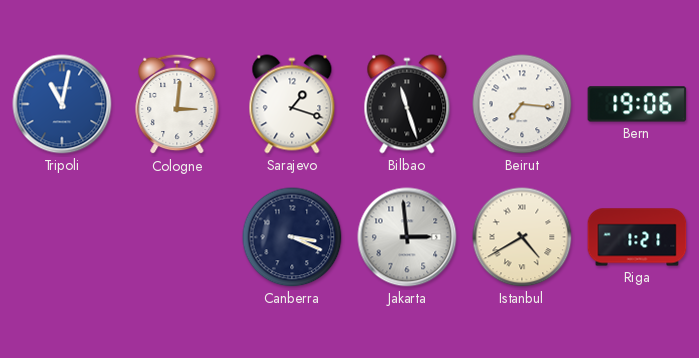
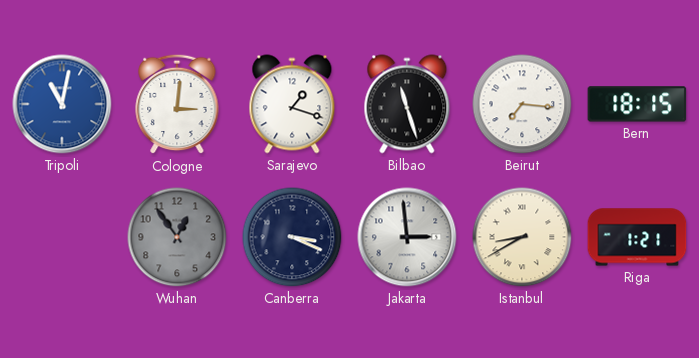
Bern: 19:06 -> 18:15
Wuhan: none -> 12:54
Istanbul: 4:40 -> 8:40
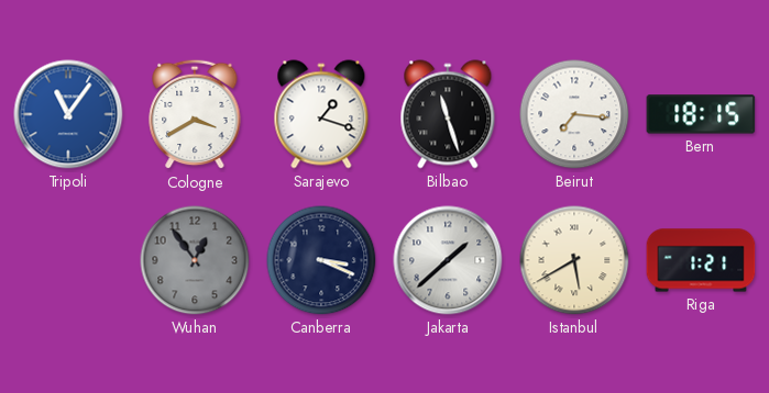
Tripoli: 11:02 -> 11:06
Cologne: 3:01 -> 3:40
Jakarta: 2:59 -> 1:38
Istanbul: 8:40 -> 5:40
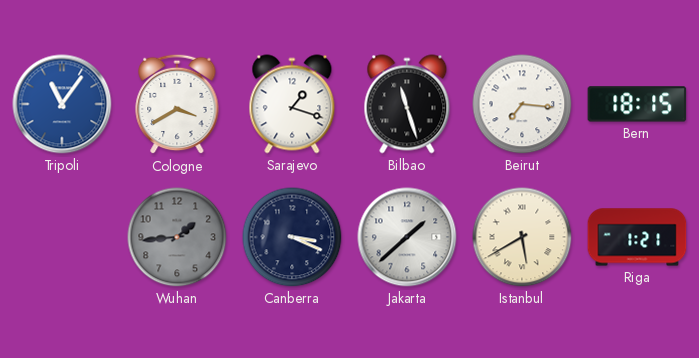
Wuhan: 12:54 -> 1:44
